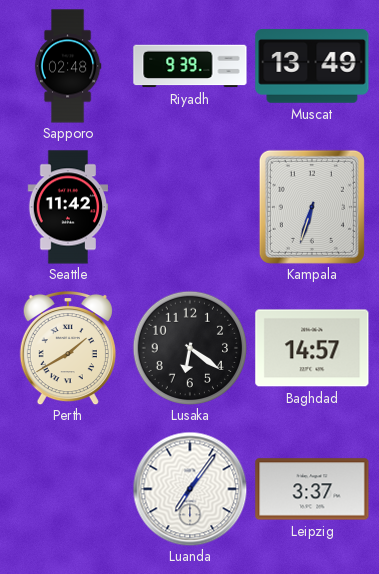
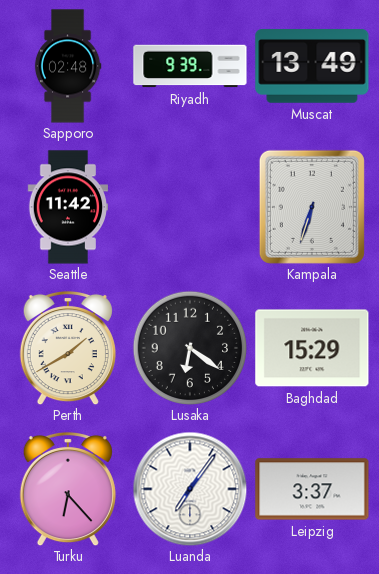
Baghdad: 14:57 -> 15:29
Turku: none -> 6:23
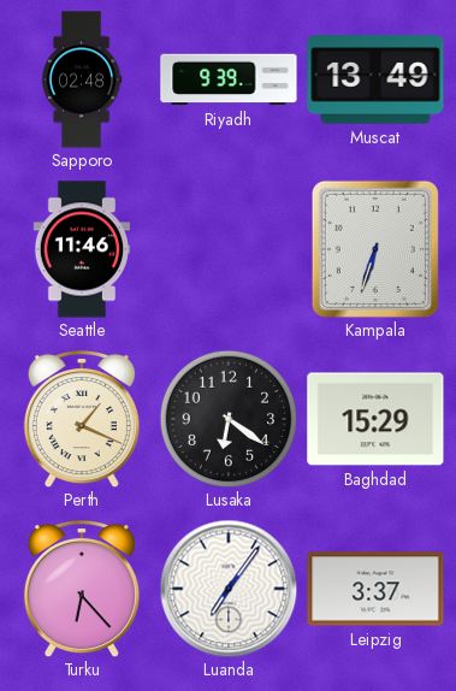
Seattle: 11:42 -> 11:46
Perth: 1:40 -> 1:19
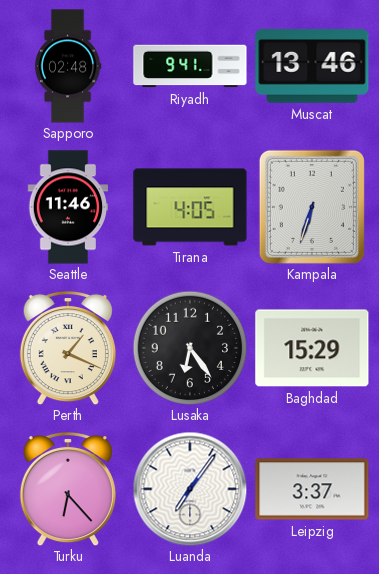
Riyadh: 9:39 -> 9:41
Muscat: 13:49 -> 13:46
Tirana: none -> 4:05
Lusaka: 6:21 -> 6:24
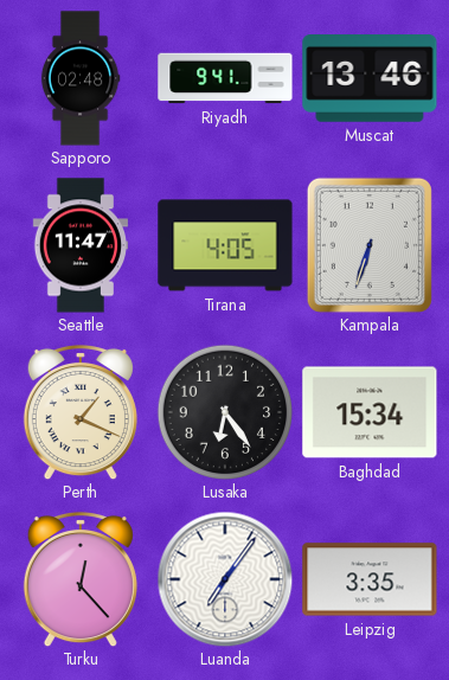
Seattle: 11:46 -> 11:47
Baghdad: 15:29 -> 15:34
Turku: 6:23 -> 12:23
Leipzig: 3:37 -> 3:35
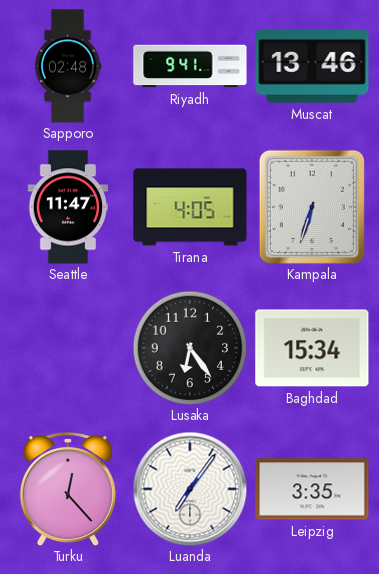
Perth: 1:19 -> none
